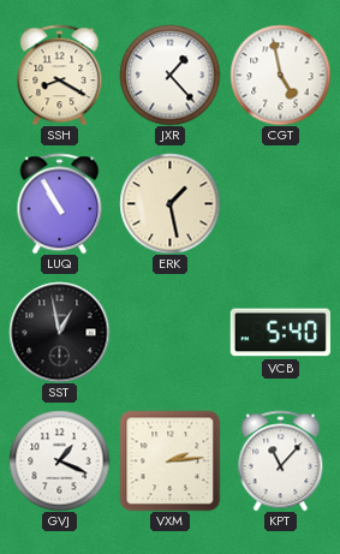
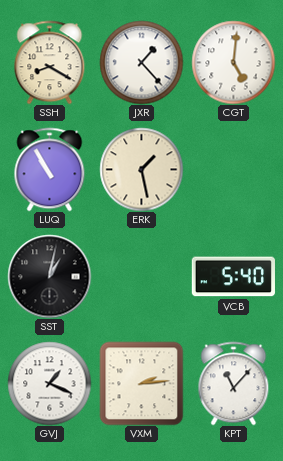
CGT: 4:58 -> 5:01
SST: 12:58 -> 1:02
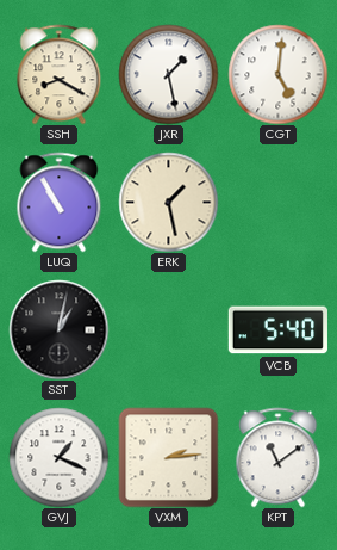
JXR: 1:23 -> 1:28
KPT: 11:07 -> 11:09
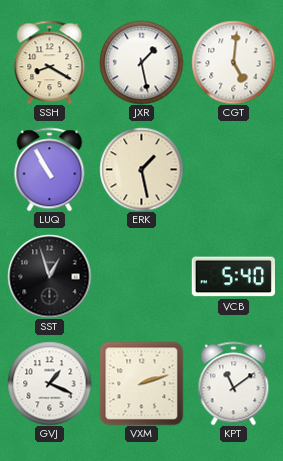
SST: 1:02 -> 12:57
VXM: 2:14 -> 2:12
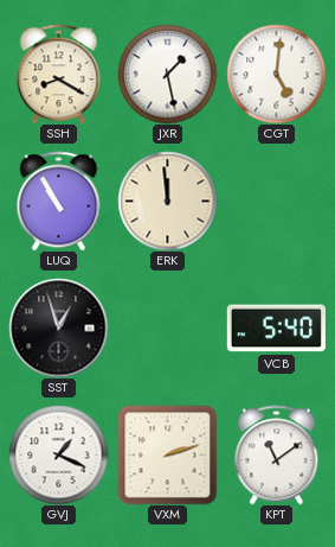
ERK: 1:28 -> 11:59
